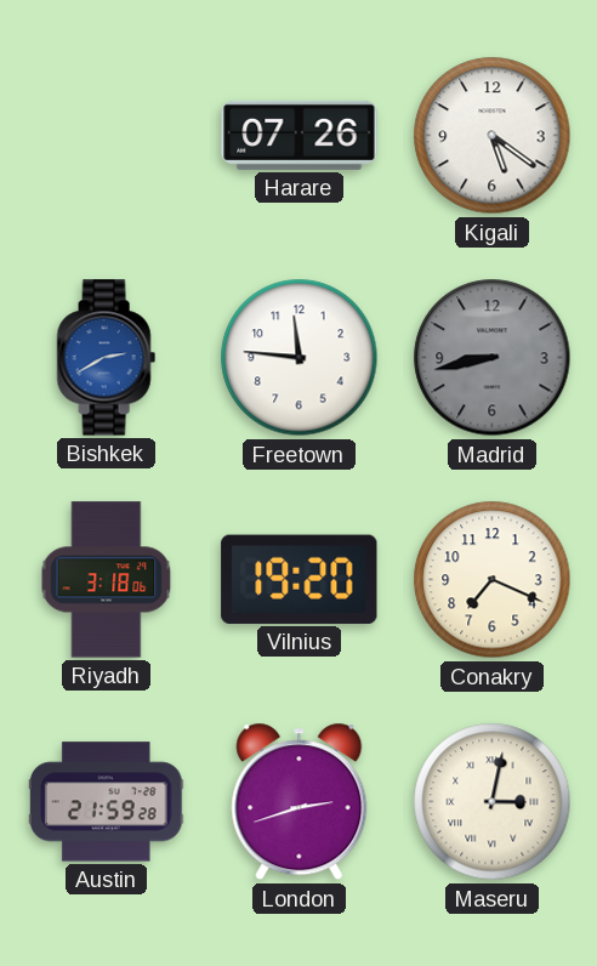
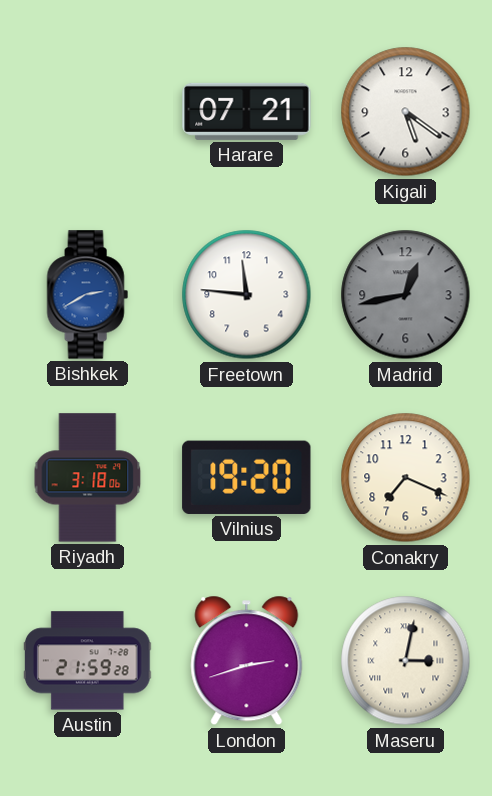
Harare: 07:26 -> 07:21
Madrid: 8:43 -> 12:43
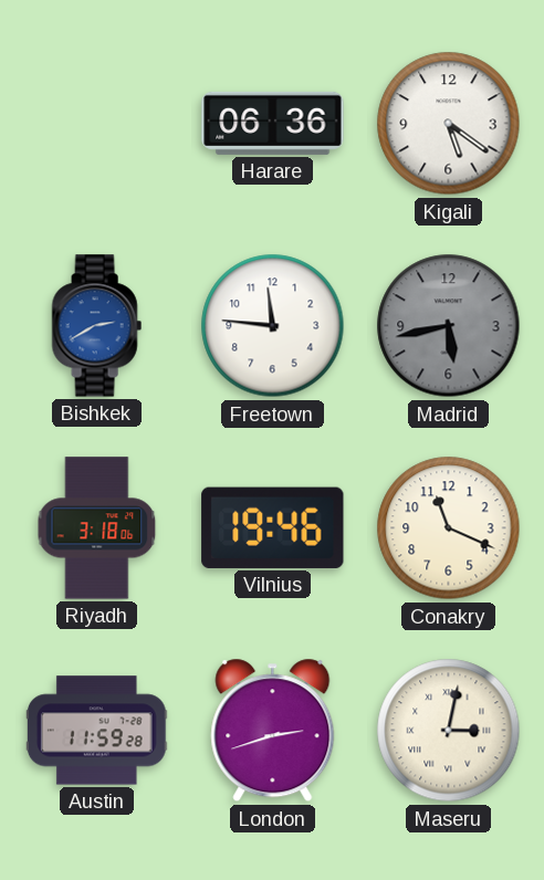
Harare: 07:21 -> 06:36
Madrid: 12:43 -> 5:43
Vilnius: 19:20 -> 19:46
Conakry: 7:19 -> 11:19
Austin: 21:59 -> 11:59
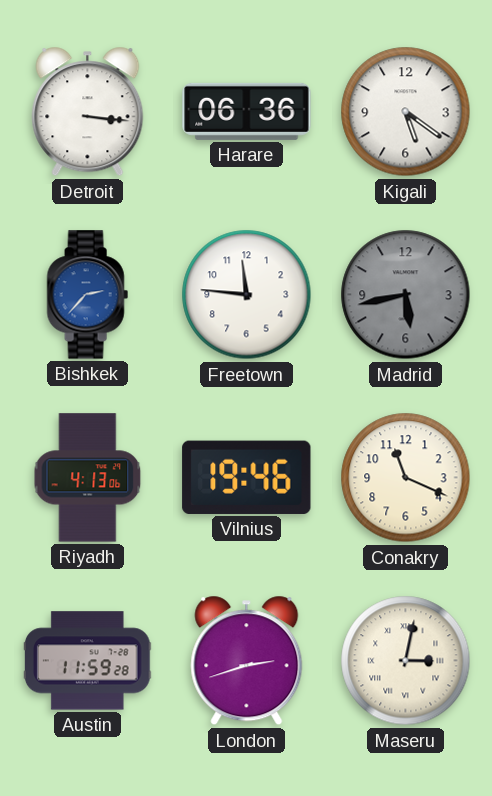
Detroit: none -> 3:16
Bishkek: 2:40 -> 2:37
Riyadh: 3:18 -> 4:13
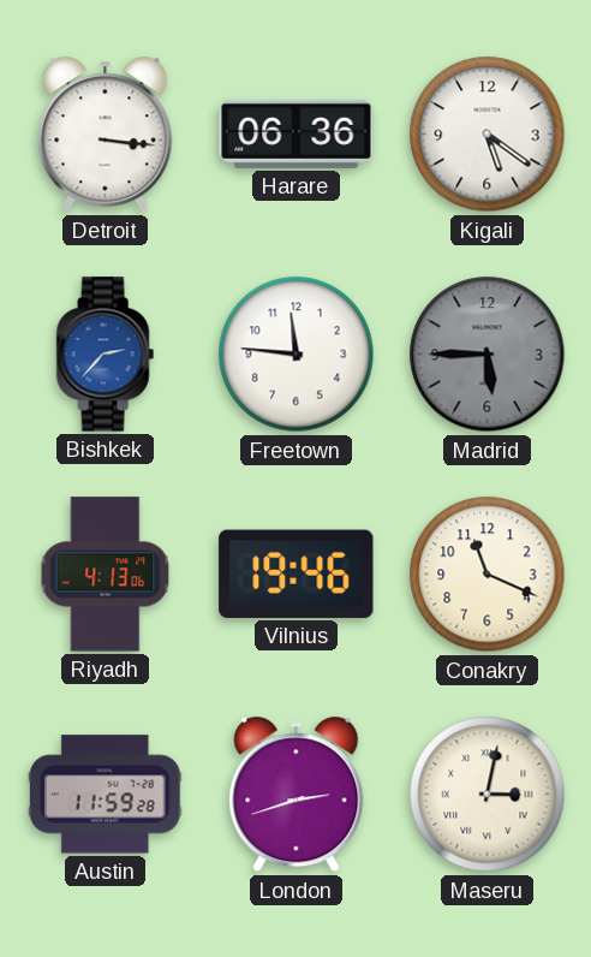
Madrid: 5:43 -> 5:45
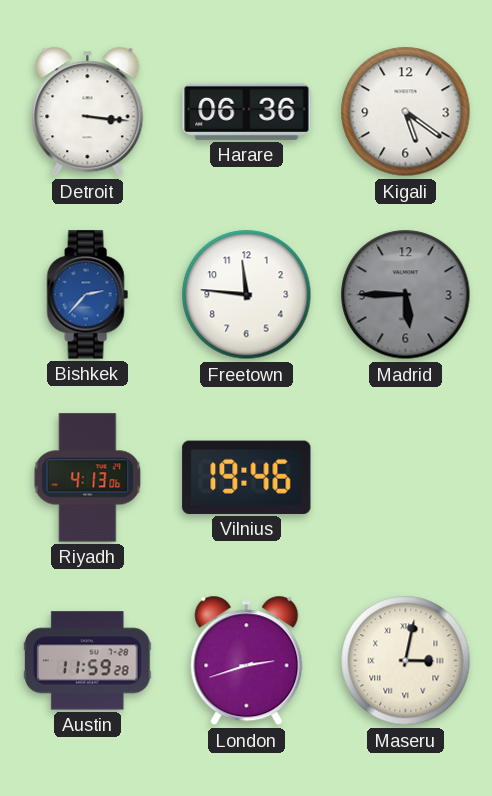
Conakry: 11:19 -> none
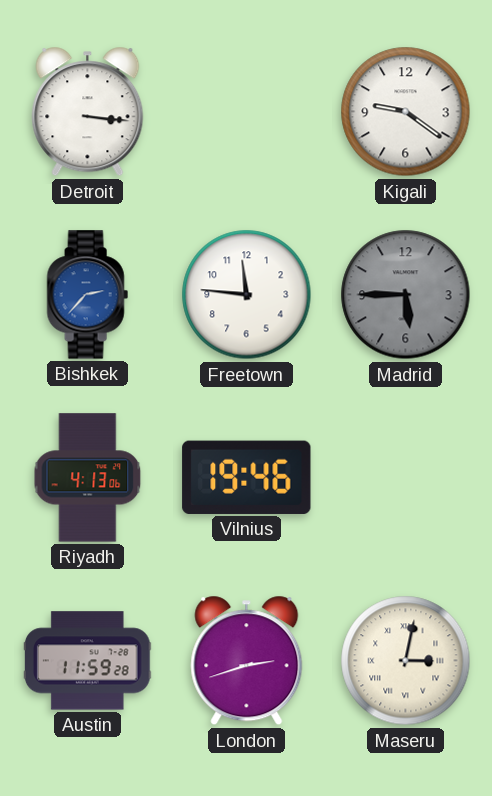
Harare: 06:36 -> none
Kigali: 5:21 -> 9:21
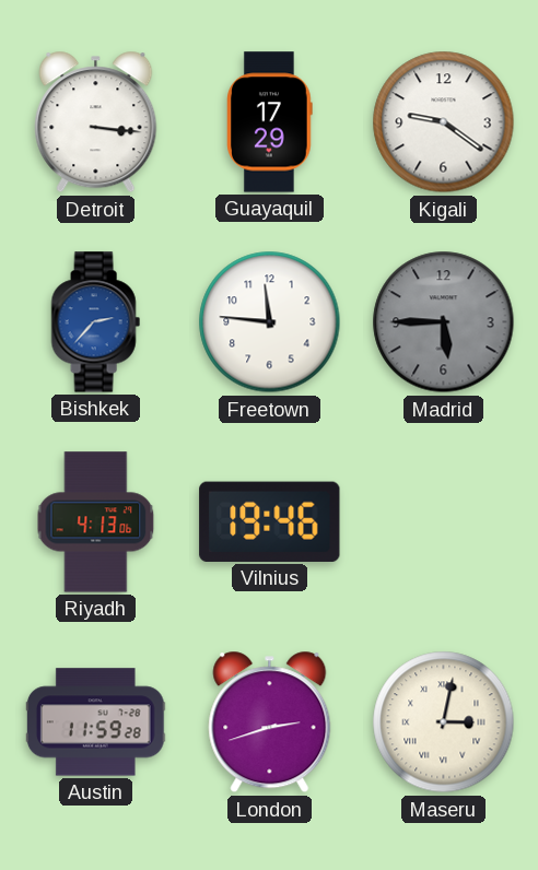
Guayaquil: none -> 17:29
